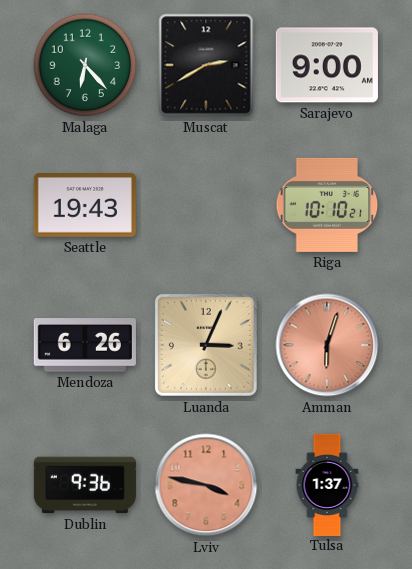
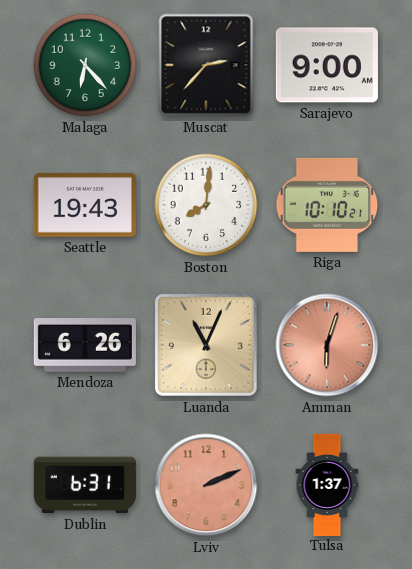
Muscat: 2:40 -> 2:37
Boston: none -> 8:01
Luanda: 3:04 -> 11:04
Dublin: 9:36 -> 6:31
Lviv: 3:47 -> 2:11
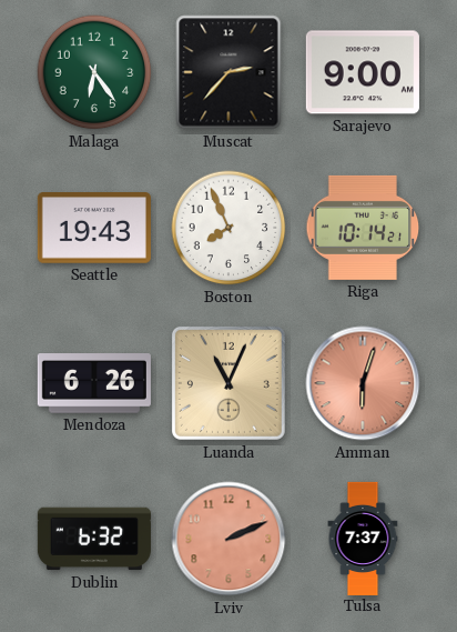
Malaga: 6:23 -> 6:24
Boston: 8:01 -> 7:56
Riga: 10:10 -> 10:14
Dublin: 6:31 -> 6:32
Tulsa: 1:37 -> 7:37
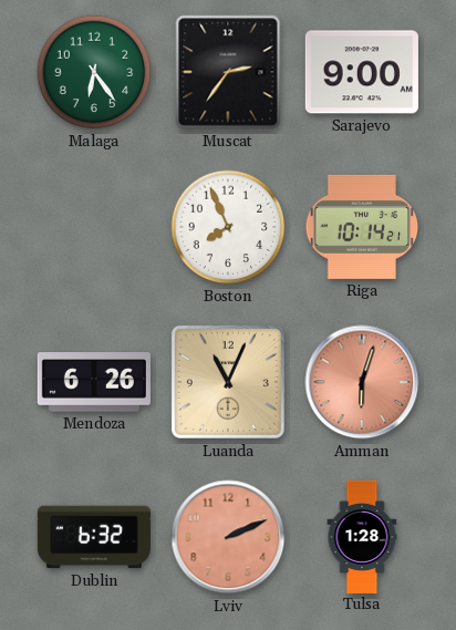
Muscat: 2:37 -> 2:36
Seattle: 19:43 -> none
Tulsa: 7:37 -> 1:28
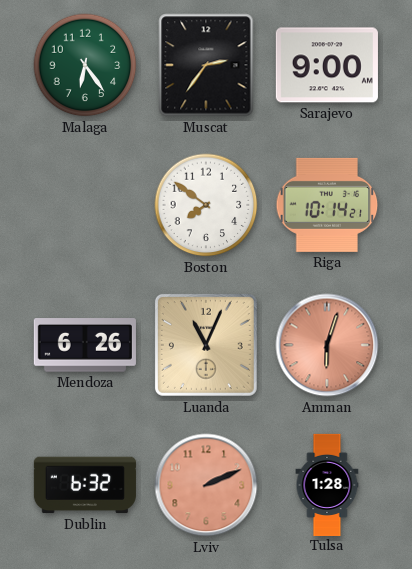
Boston: 7:56 -> 7:51
